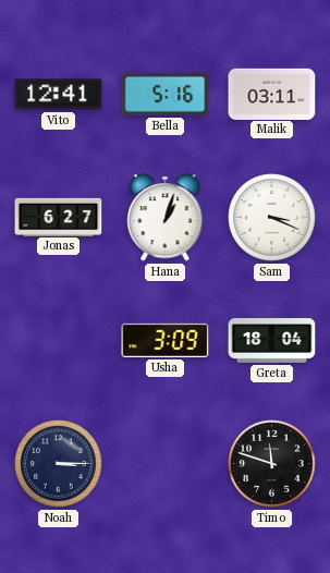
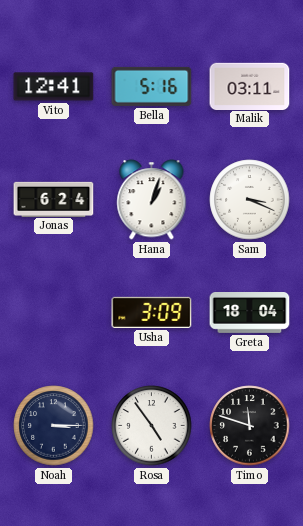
Jonas: 6:27 -> 6:24
Rosa: none -> 4:54
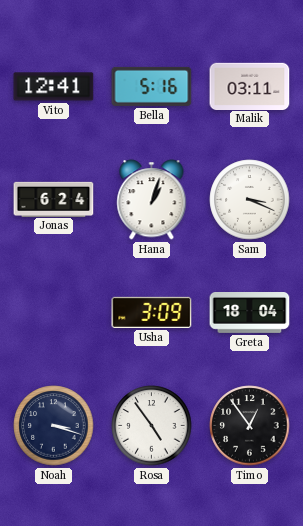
Noah: 3:15 -> 3:18
Timo: 11:48 -> 12:54
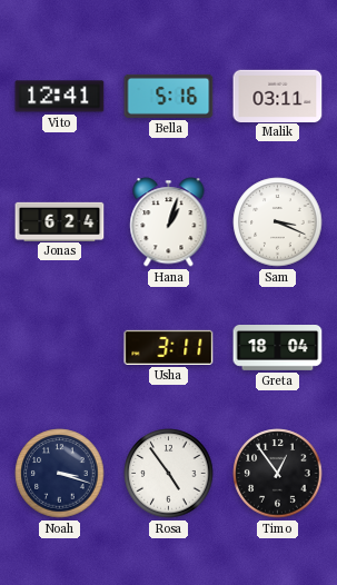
Usha: 3:09 -> 3:11
